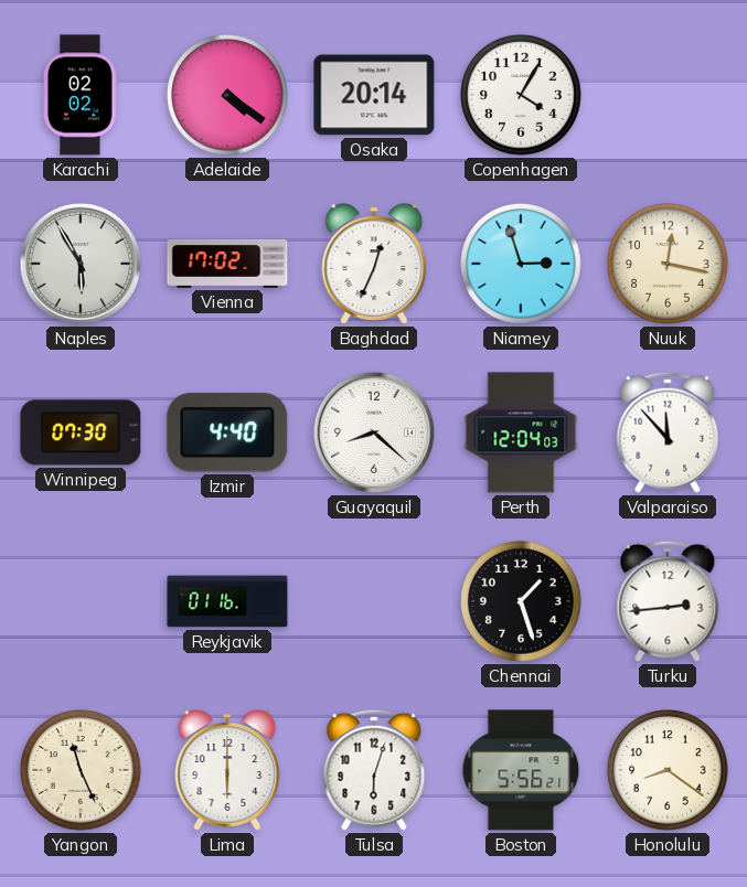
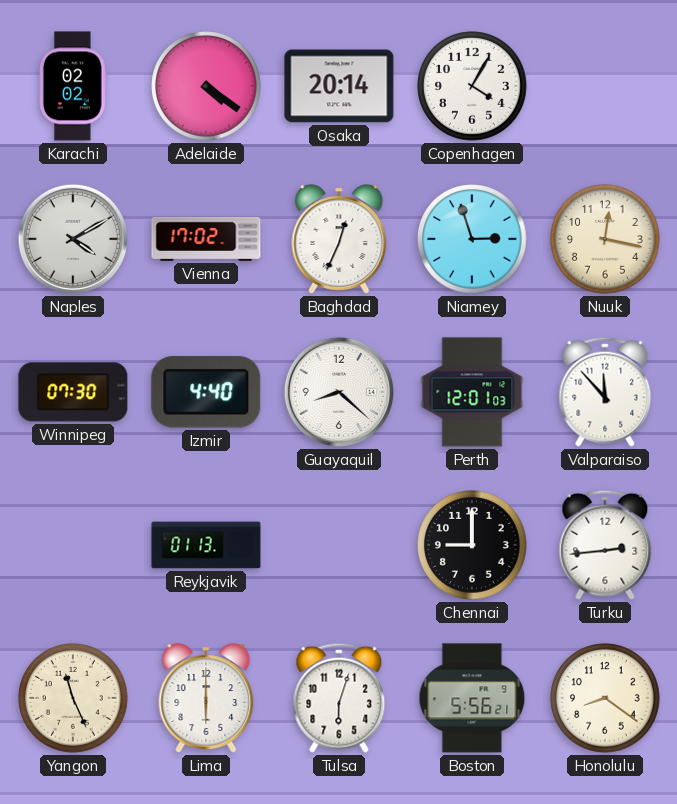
Naples: 5:55 -> 4:10
Perth: 12:04 -> 12:01
Reykjavik: 01:16 -> 01:13
Chennai: 1:27 -> 9:00
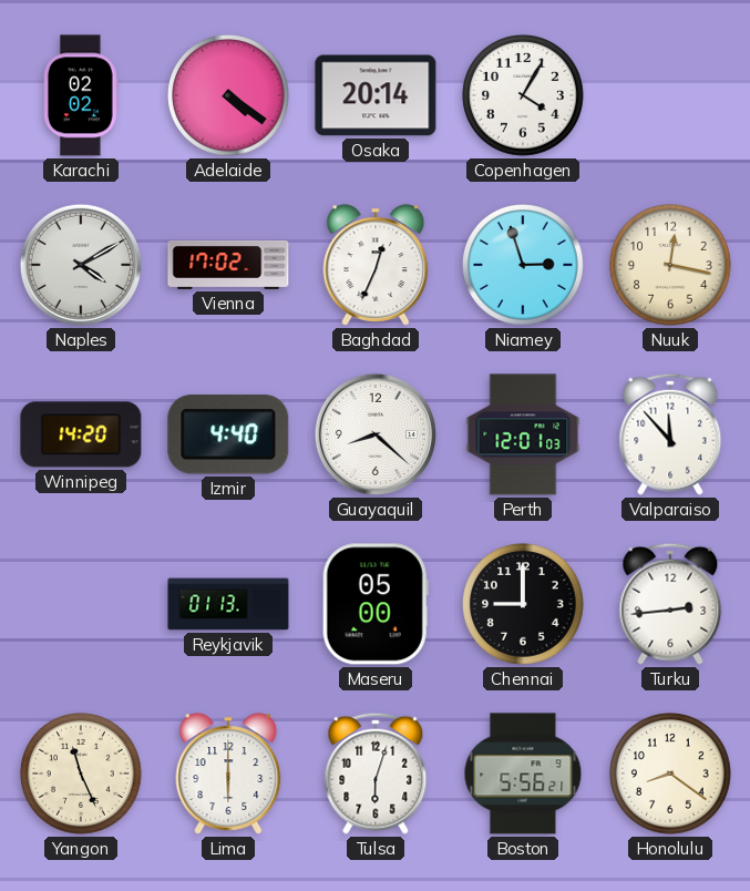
Winnipeg: 07:30 -> 14:20
Maseru: none -> 05:00
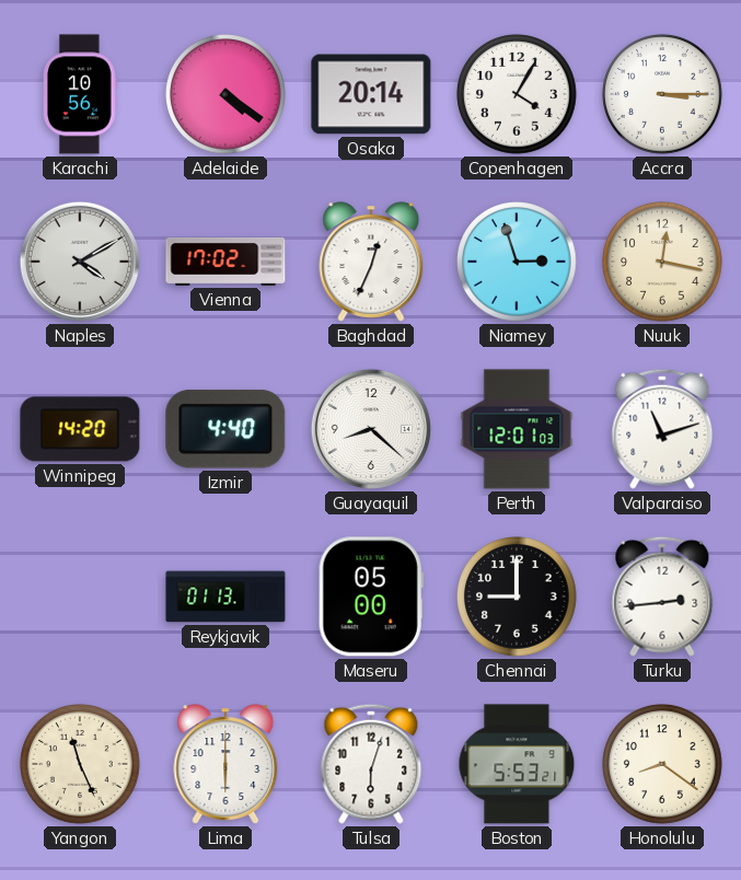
Karachi: 02:02 -> 10:56
Accra: none -> 3:15
Valparaiso: 11:53 -> 11:12
Boston: 5:56 -> 5:53
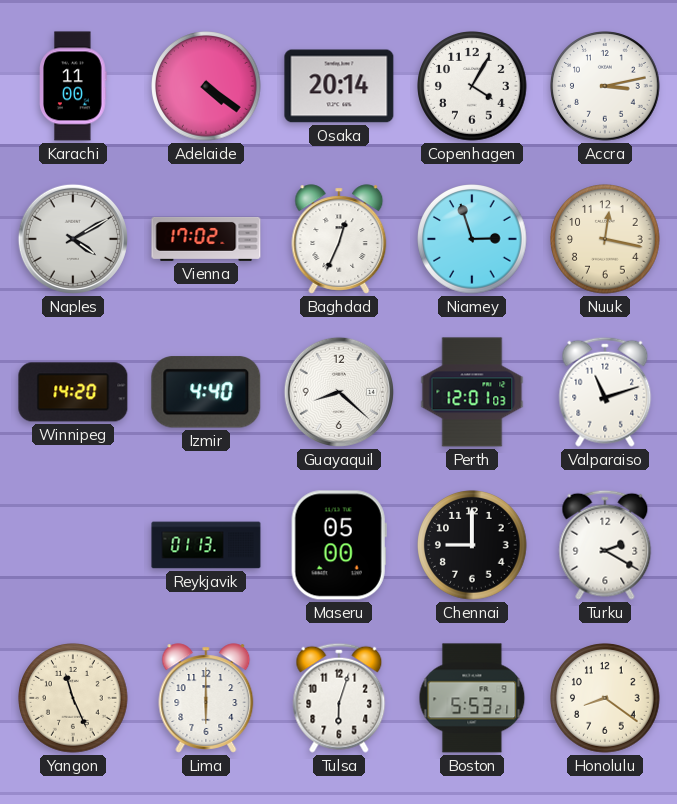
Karachi: 10:56 -> 11:00
Accra: 3:15 -> 3:13
Turku: 2:44 -> 2:20
